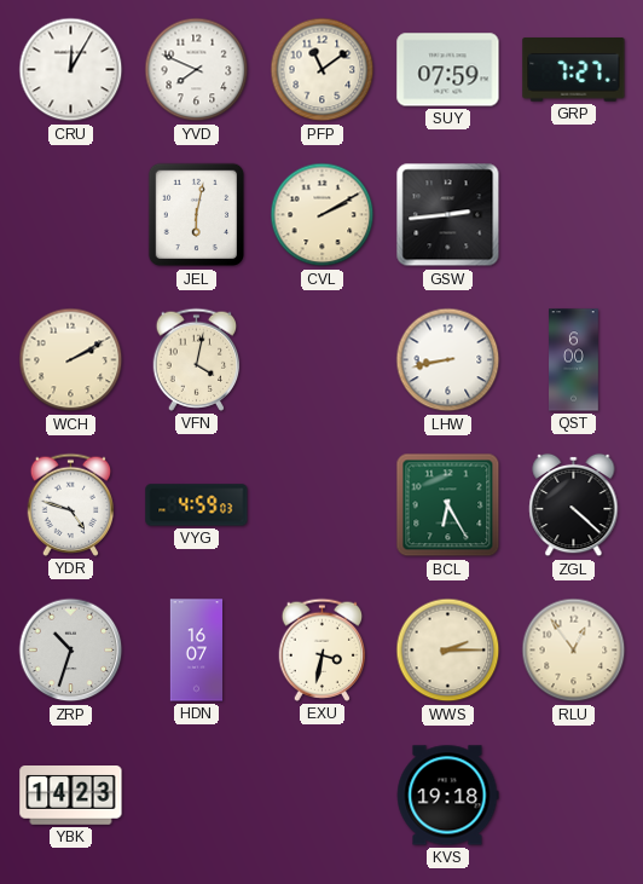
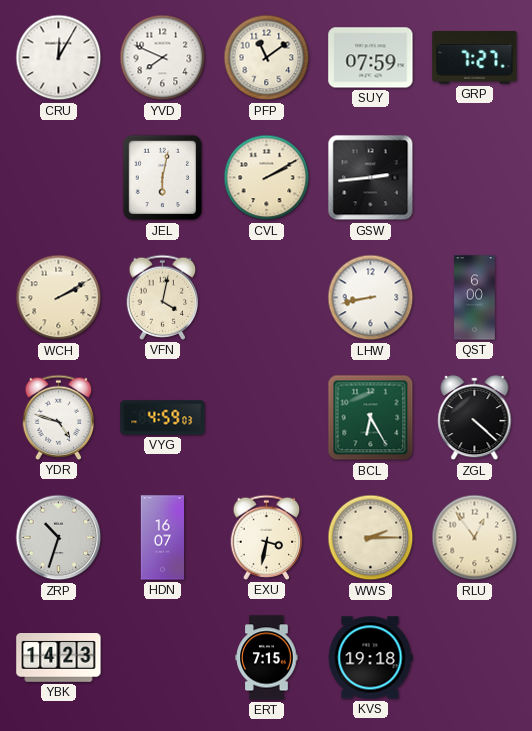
ERT: none -> 7:15
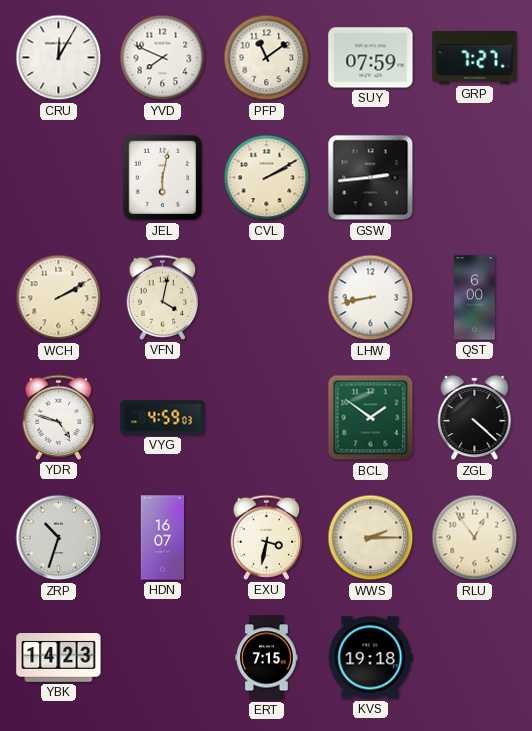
BCL: 6:25 -> 1:51
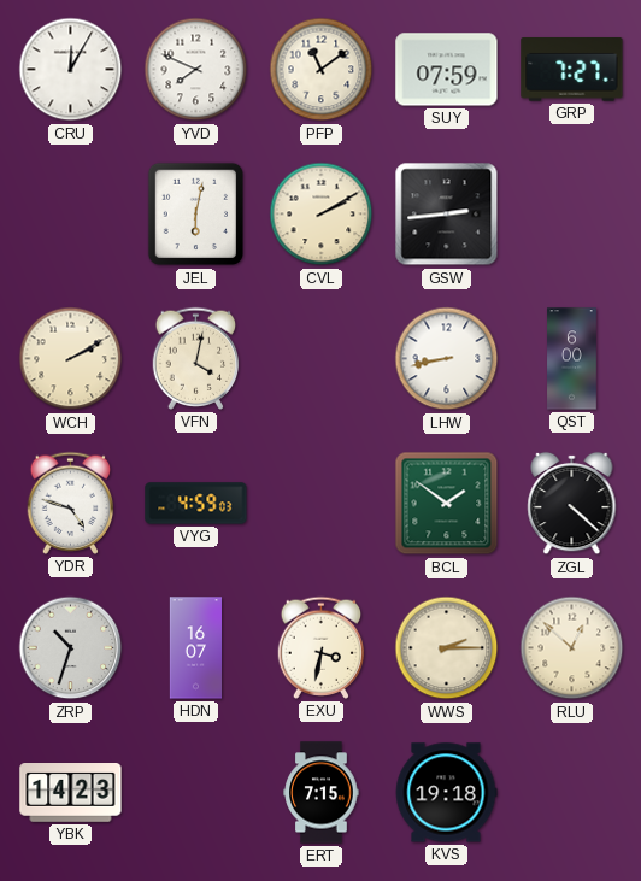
RLU: 12:54 -> 12:52
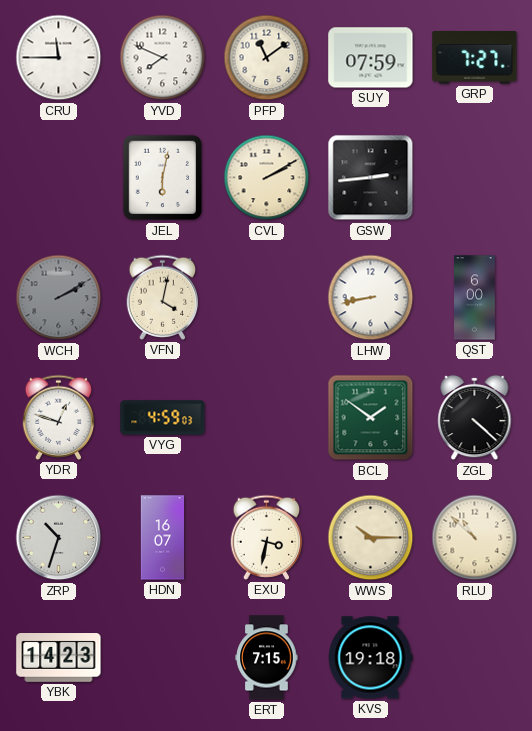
CRU: 12:05 -> 11:45
WCH dial: cream -> grey
YDR: 4:48 -> 12:48
WWS: 2:15 -> 10:15
RLU: 12:52 -> 10:52
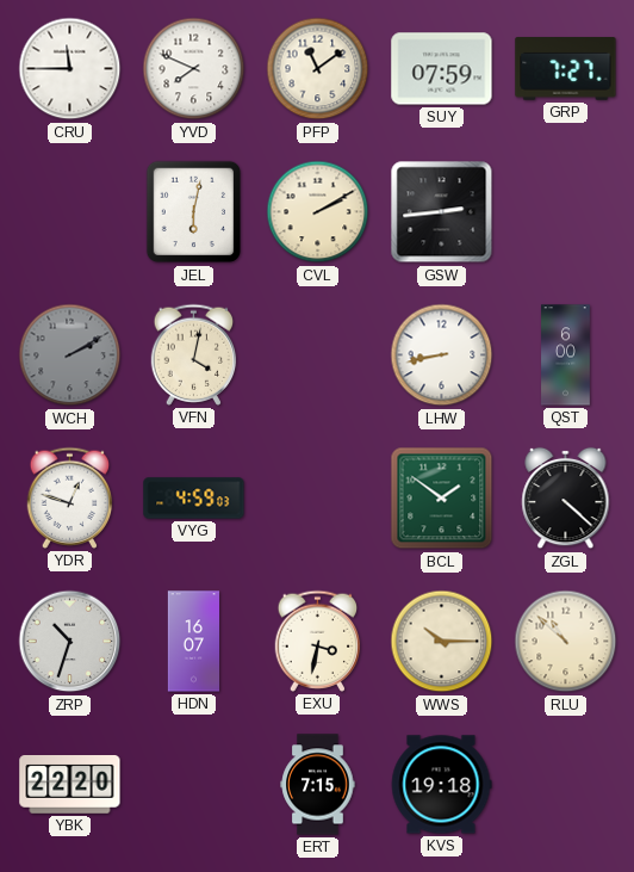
YBK: 14:23 -> 22:20
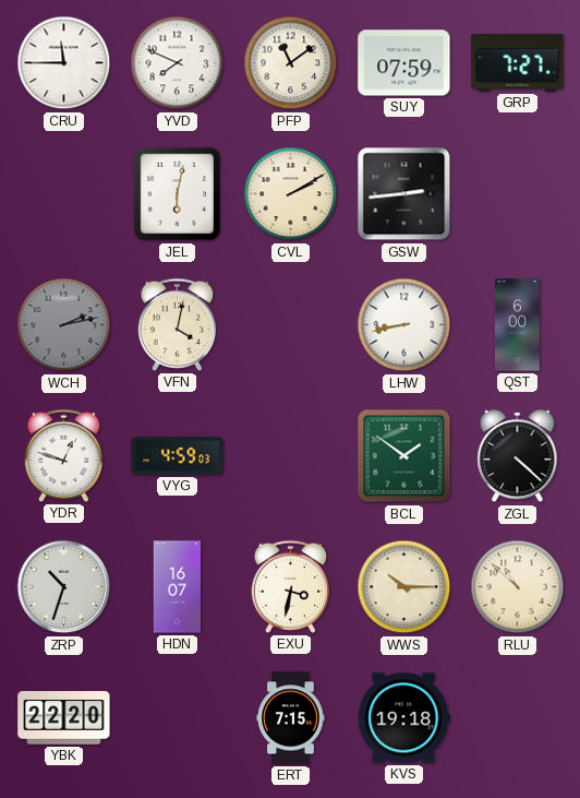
WCH: 2:10 -> 2:13
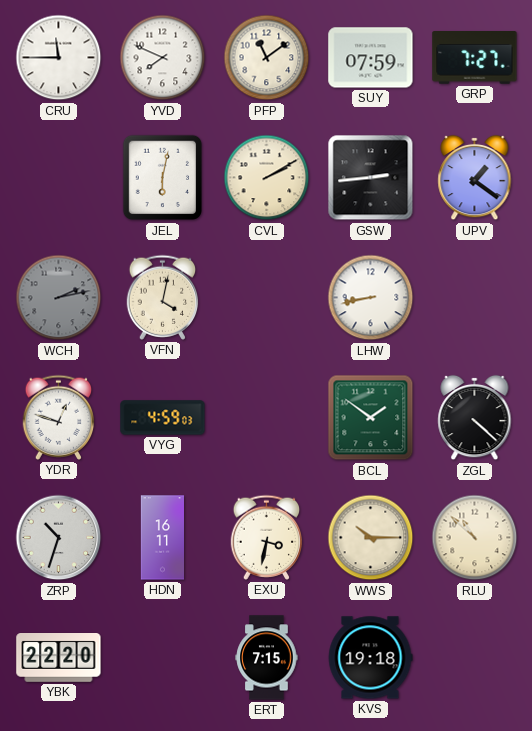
UPV: none -> 1:21
QST: 6:00 -> none
HDN: 16:07 -> 16:11
